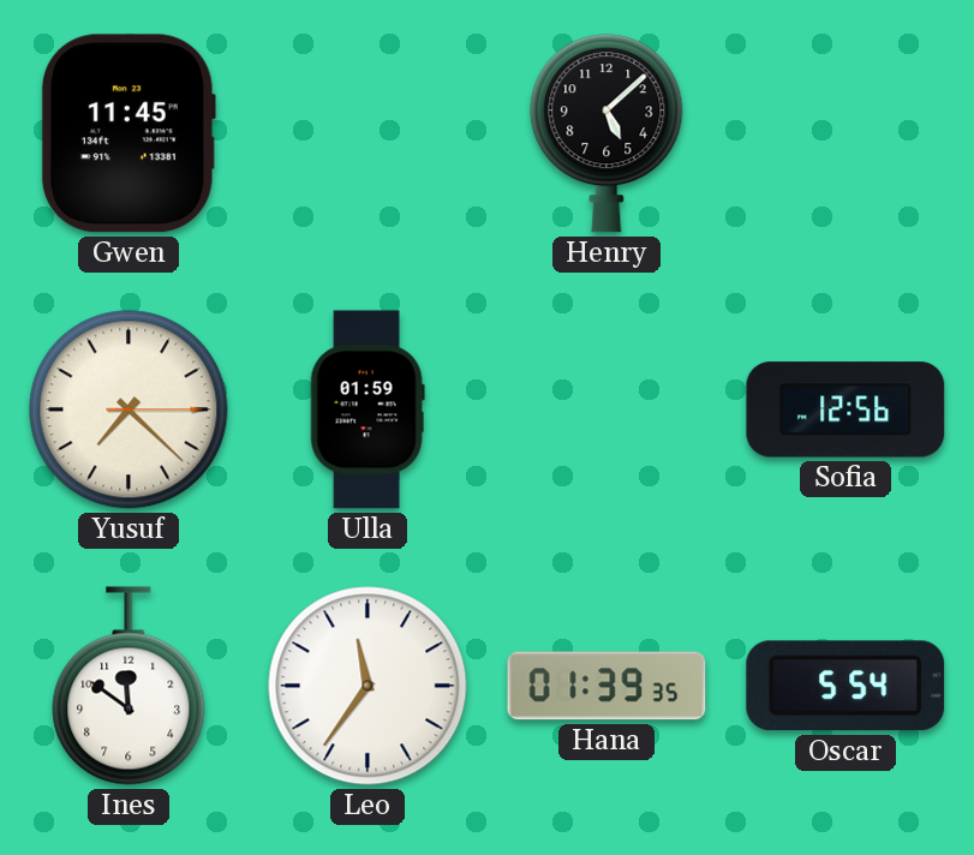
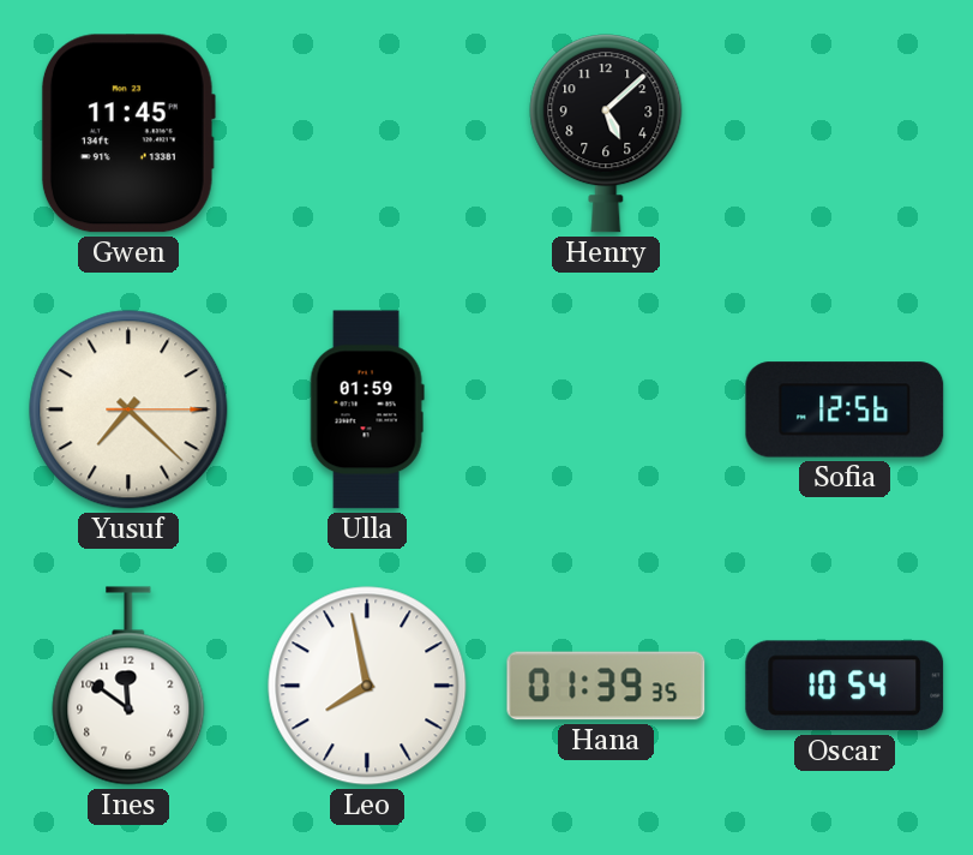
Leo: 11:36 -> 7:58
Oscar: 5:54 -> 10:54
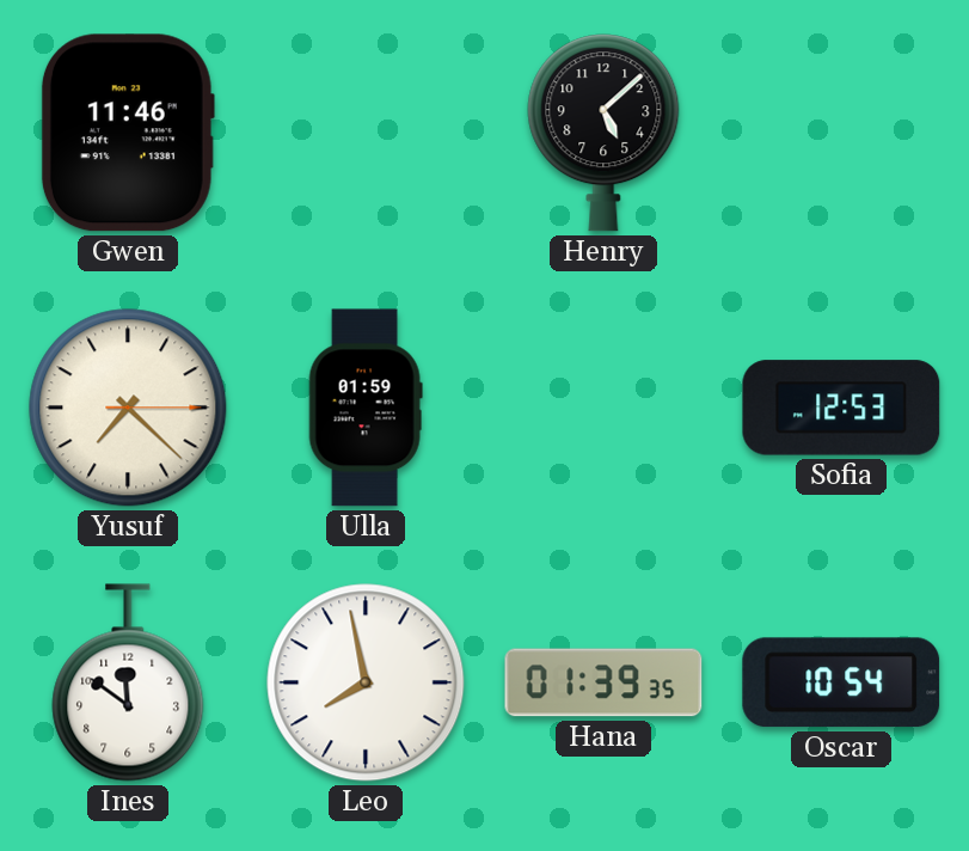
Gwen: 11:45 -> 11:46
Sofia: 12:56 -> 12:53
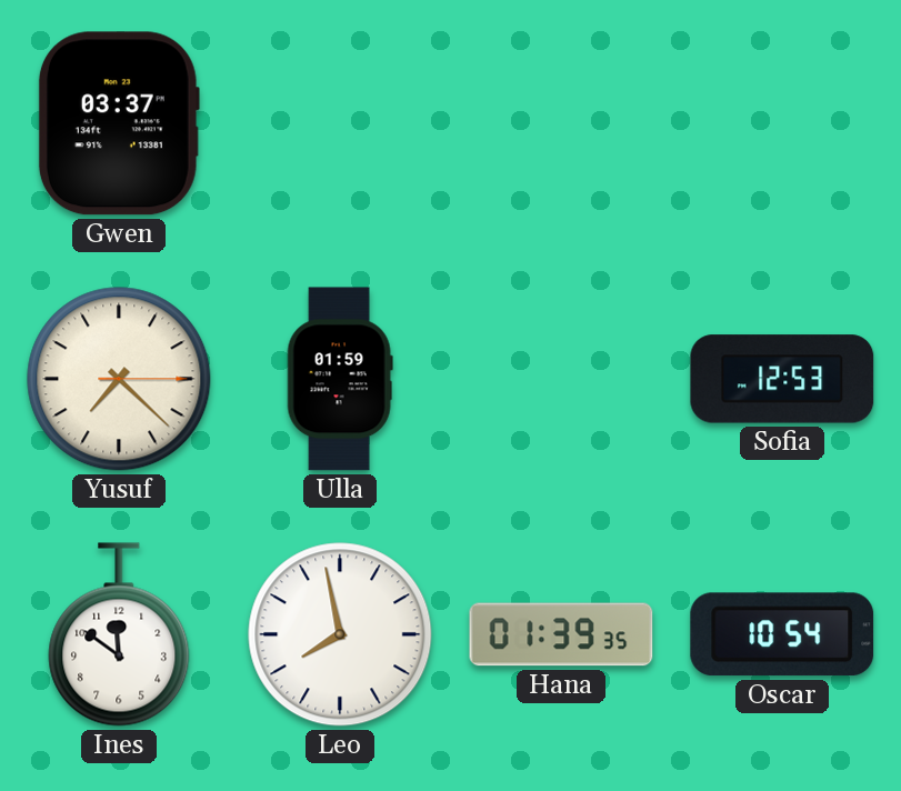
Gwen: 11:46 -> 03:37
Henry: 5:08 -> none
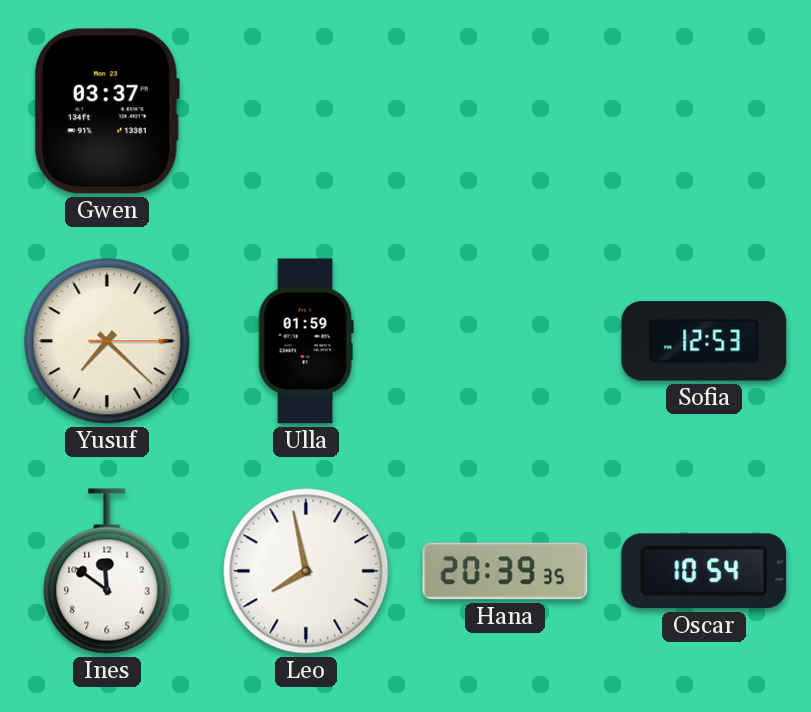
Hana: 01:39 -> 20:39
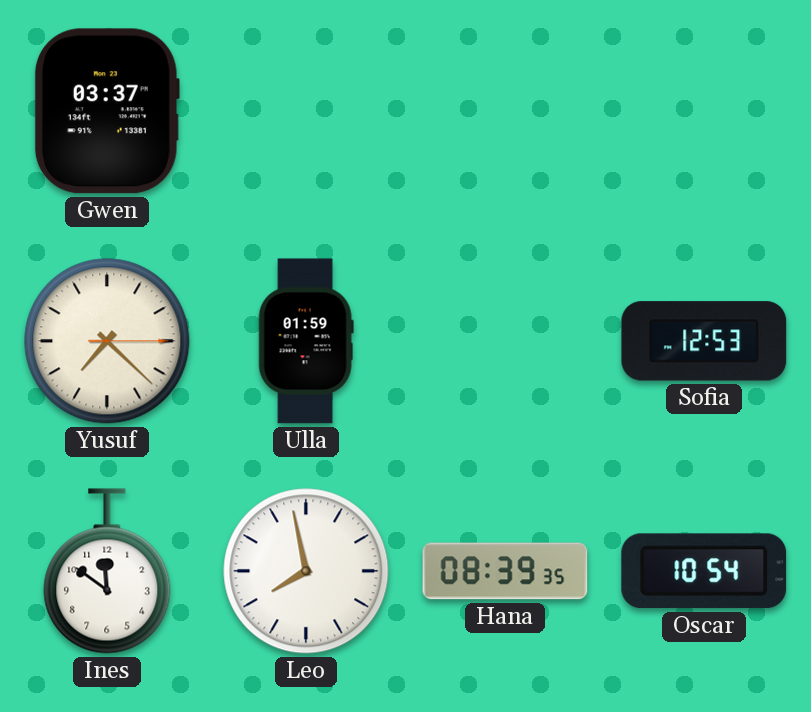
Hana: 20:39 -> 08:39
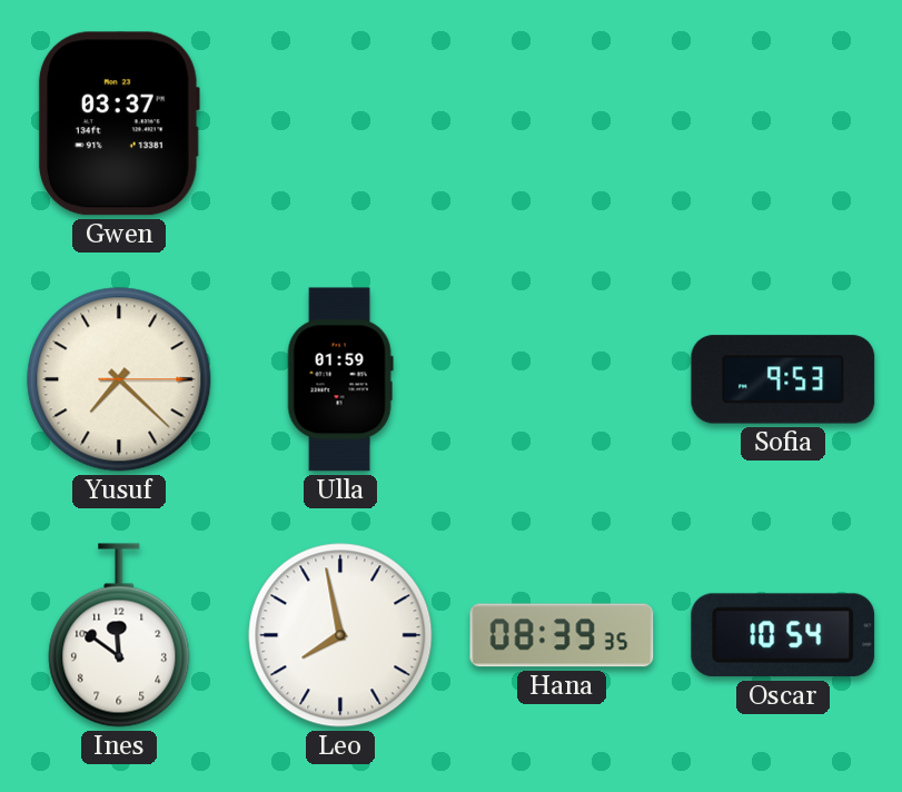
Sofia: 12:53 -> 9:53
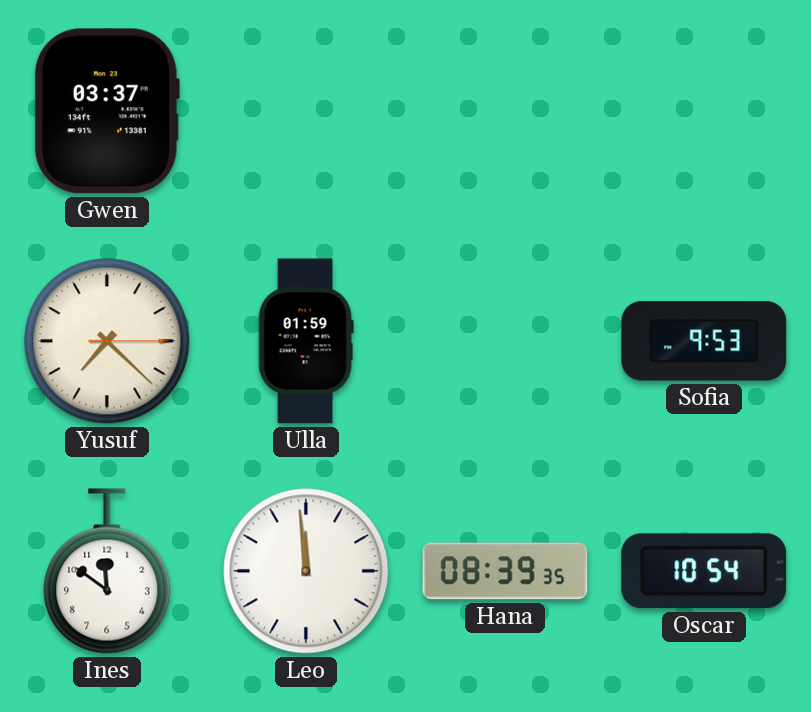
Leo: 7:58 -> 11:59
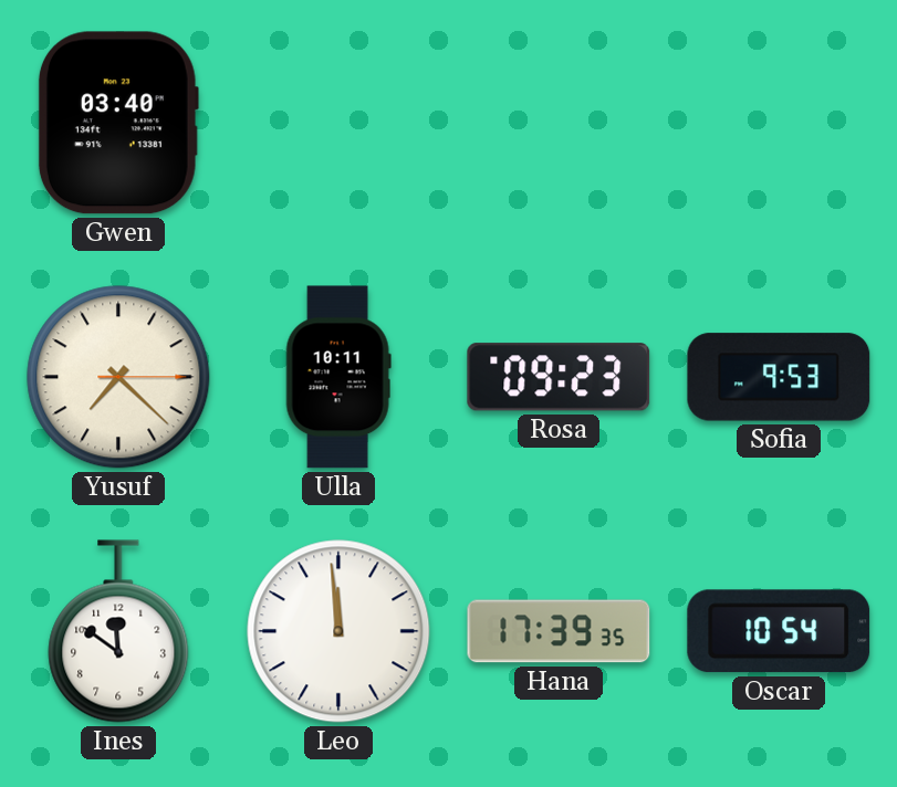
Gwen: 03:37 -> 03:40
Ulla: 01:59 -> 10:11
Rosa: none -> 09:23
Hana: 08:39 -> 17:39
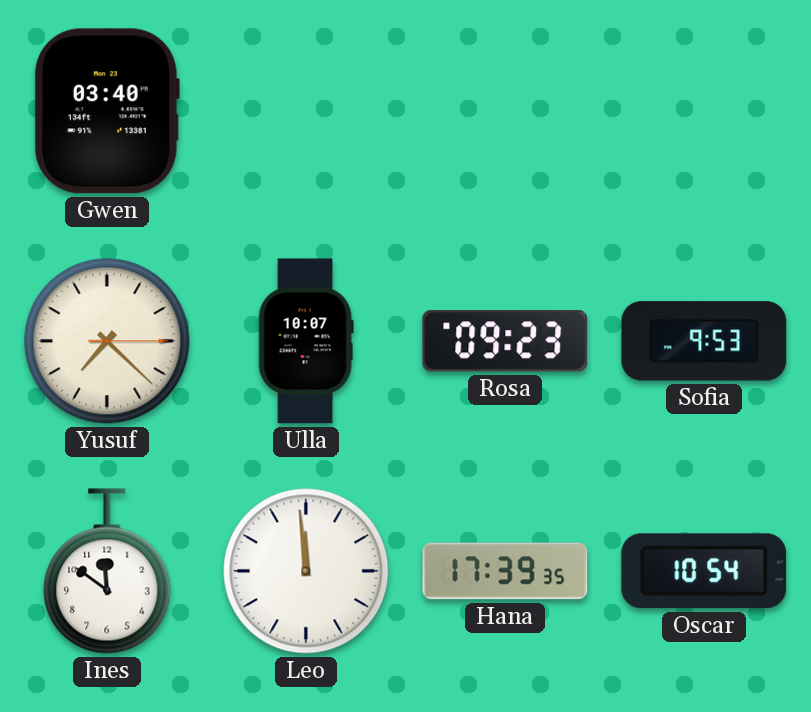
Ulla: 10:11 -> 10:07
